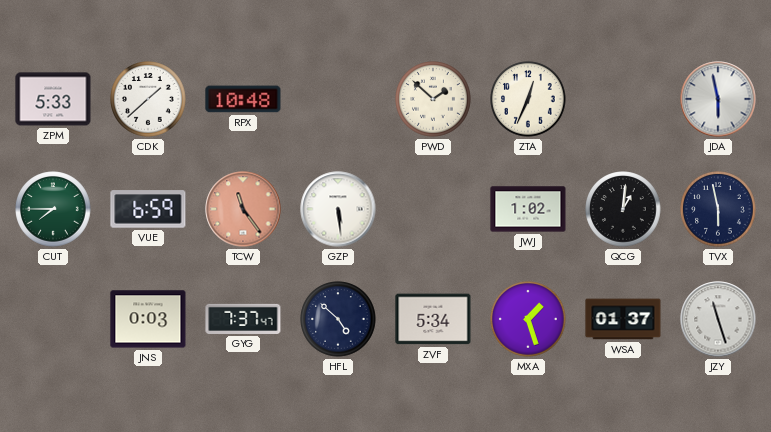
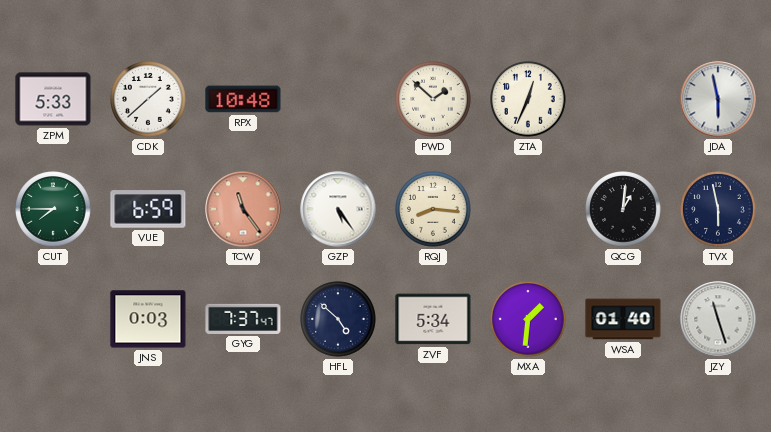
GZP: 5:29 -> 5:24
RQJ: none -> 8:16
JWJ: 1:02 -> none
MXA: 1:27 -> 1:31
WSA: 01:37 -> 01:40
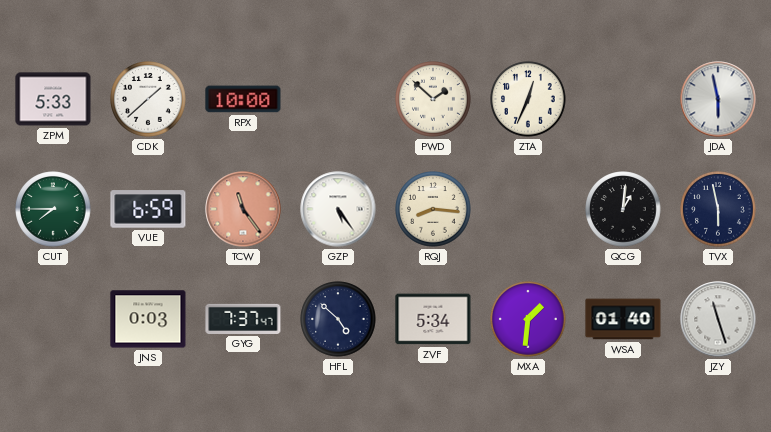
RPX: 10:48 -> 10:00
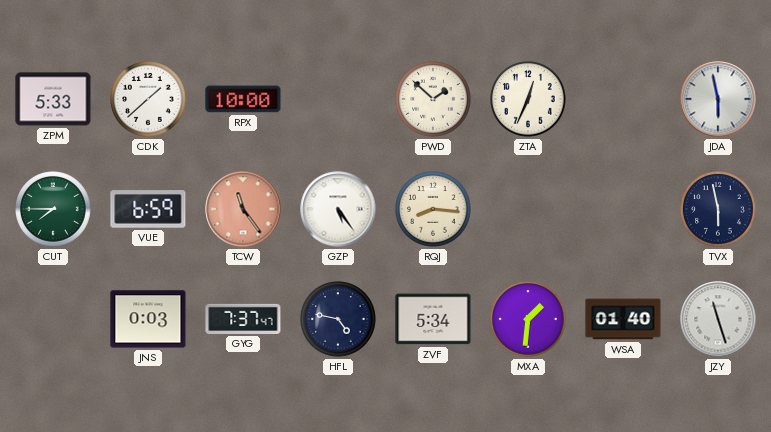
QCG: 1:01 -> none
HFL: 4:52 -> 4:47
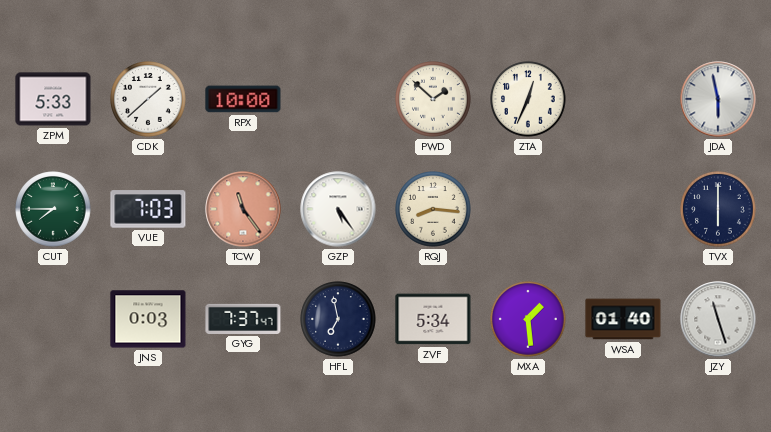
VUE: 6:59 -> 7:03
TVX: 5:58 -> 6:00
HFL: 4:47 -> 6:58
MXA: 1:31 -> 1:29
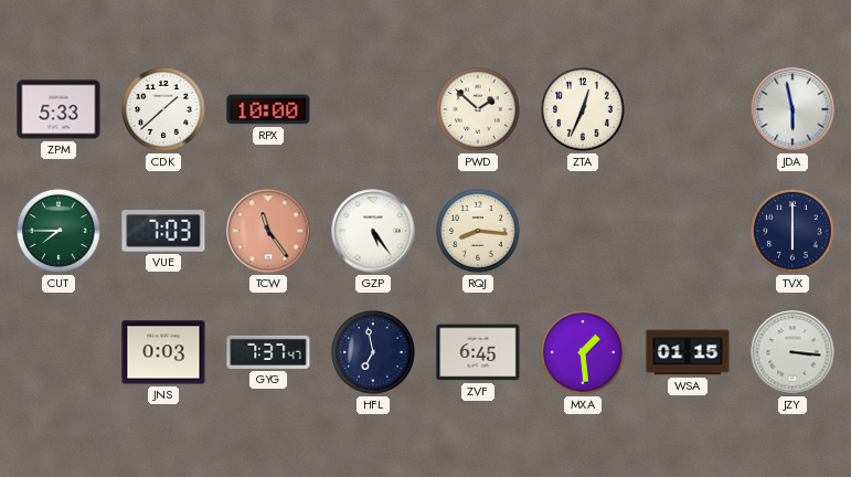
ZVF: 5:34 -> 6:45
WSA: 01:40 -> 01:15
JZY: 11:27 -> 3:16
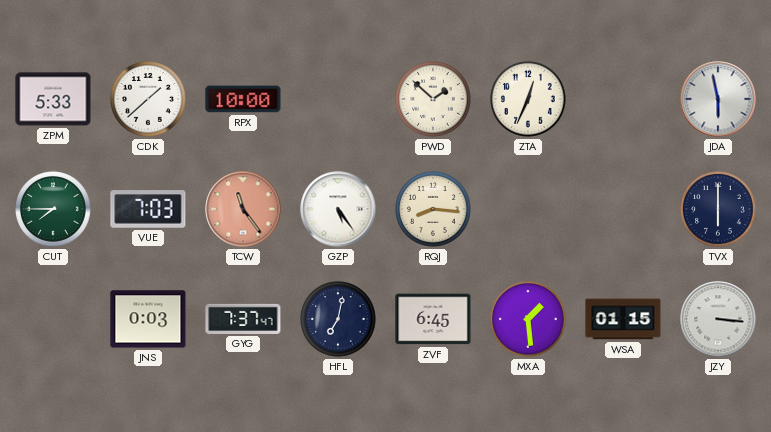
HFL: 6:58 -> 7:02
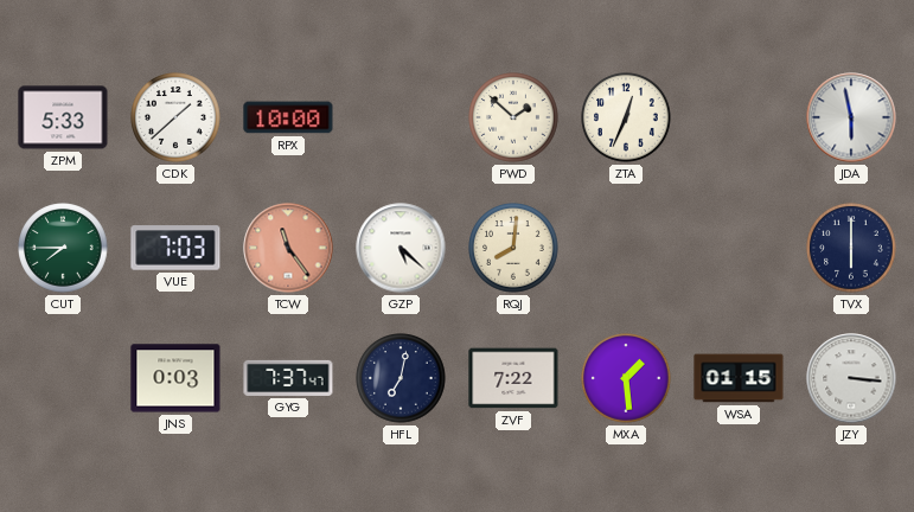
GZP: 5:24 -> 5:22
RQJ: 8:16 -> 8:01
ZVF: 6:45 -> 7:22
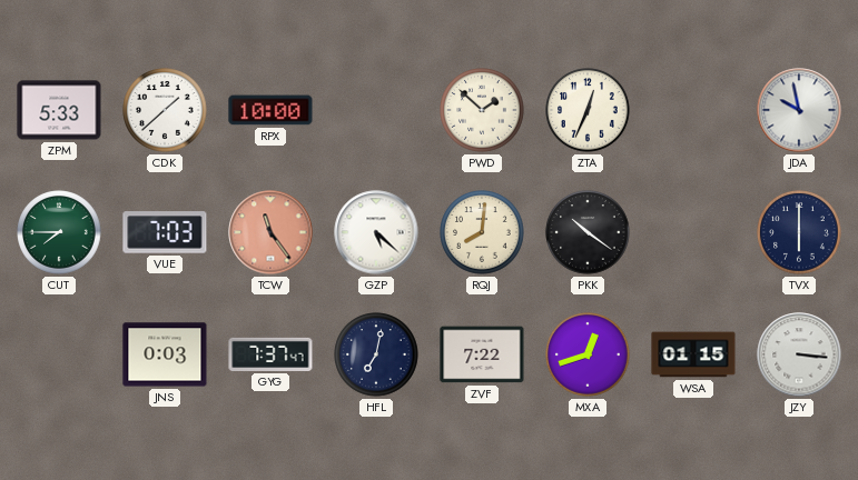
JDA: 5:58 -> 9:58
PKK: none -> 10:21
MXA: 1:29 -> 12:42
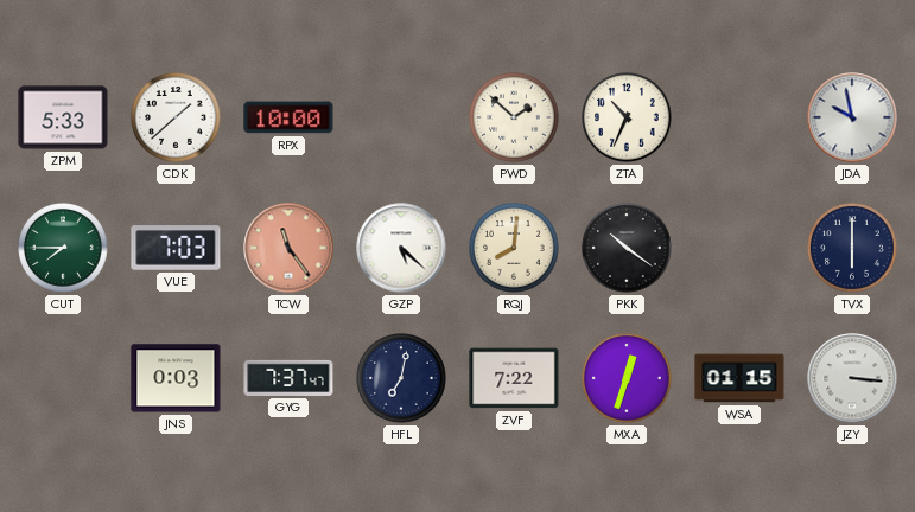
ZTA: 12:34 -> 10:34
MXA: 12:42 -> 12:33
